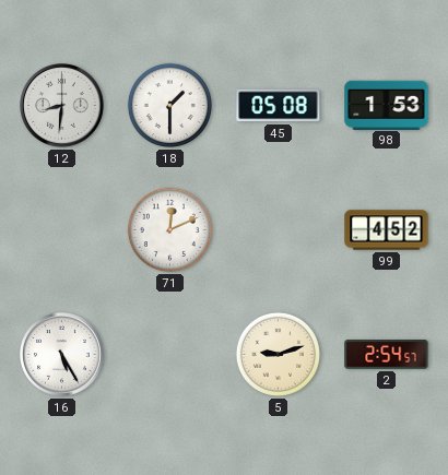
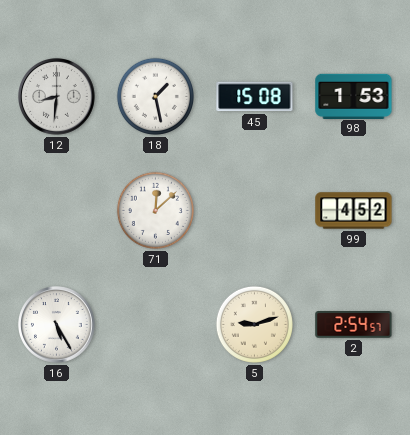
18: 1:30 -> 1:28
45: 05:08 -> 15:08
71: 12:11 -> 12:08
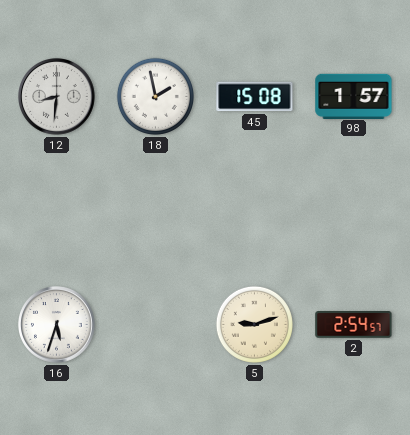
18: 1:28 -> 1:58
98: 1:53 -> 1:57
71: 12:08 -> none
99: 4:52 -> none
16: 5:25 -> 5:33
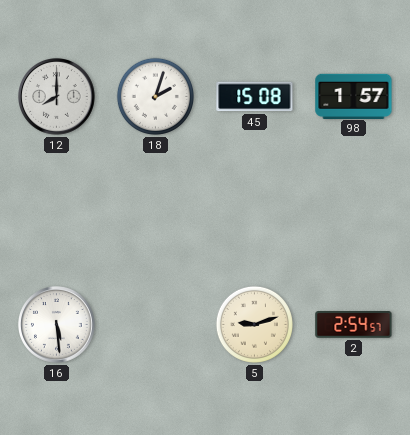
12: 8:31 -> 8:00
18: 1:58 -> 2:03
16: 5:33 -> 5:29
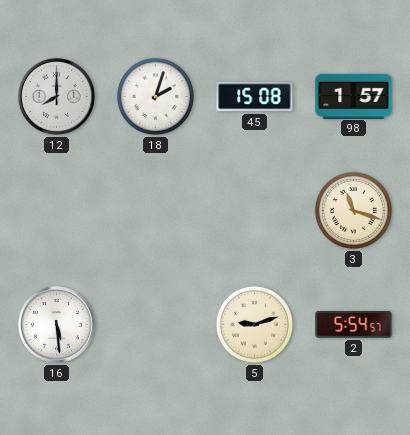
3: none -> 11:18
2: 2:54 -> 5:54
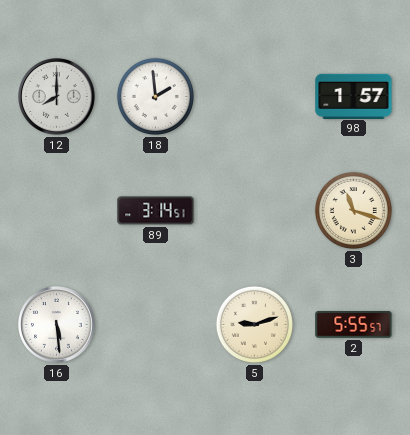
18: 2:03 -> 1:59
45: 15:08 -> none
89: none -> 3:14
2: 5:54 -> 5:55
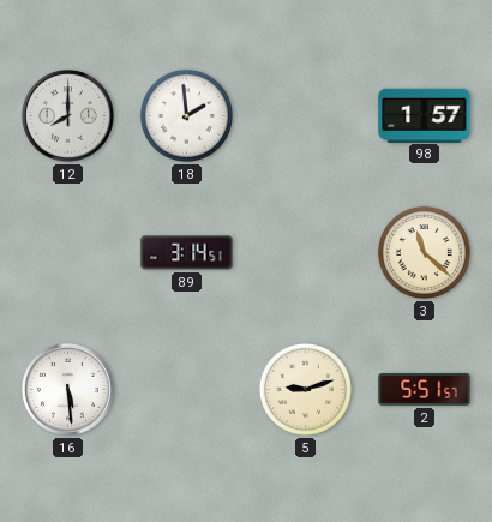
3: 11:18 -> 11:22
2: 5:55 -> 5:51
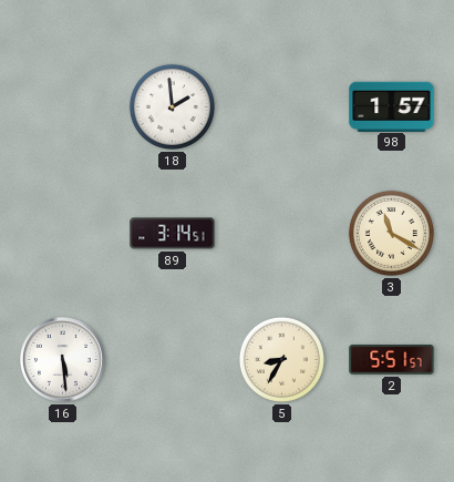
12: 8:00 -> none
3: 11:22 -> 11:20
5: 9:12 -> 8:35
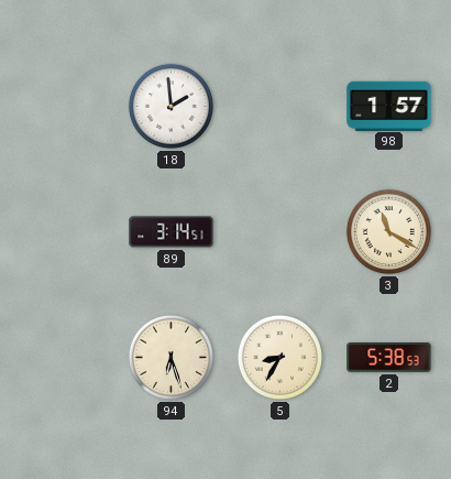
16: 5:29 -> none
94: none -> 6:27
2: 5:51 -> 5:38
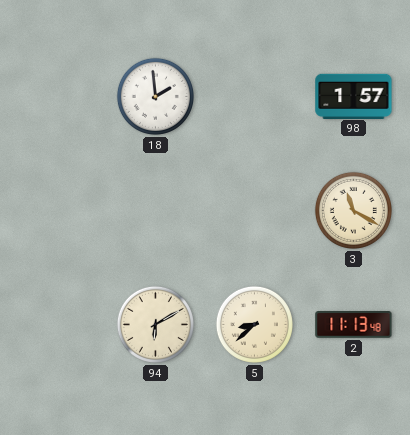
89: 3:14 -> none
94: 6:27 -> 6:10
5: 8:35 -> 8:38
2: 5:38 -> 11:13
